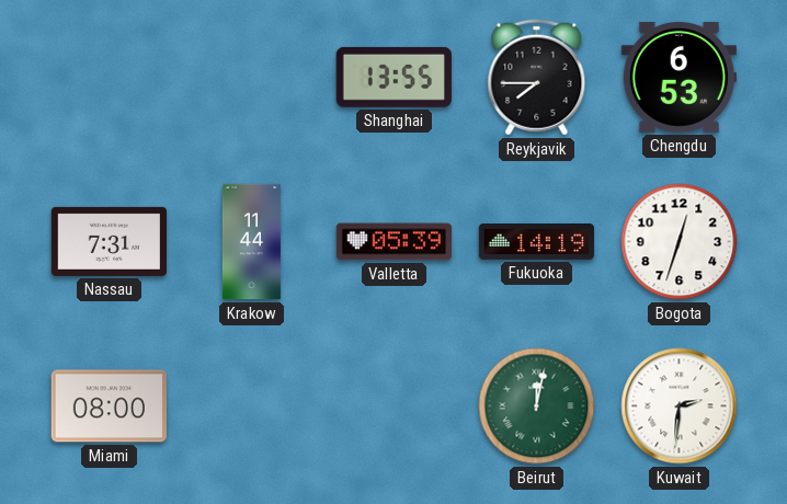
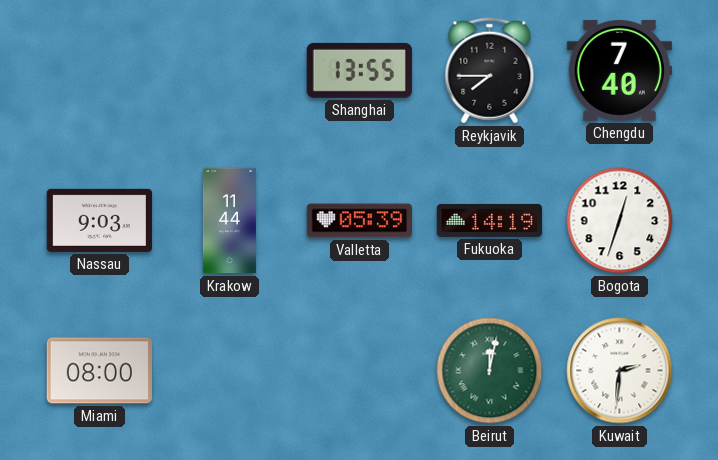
Chengdu: 6:53 -> 7:40
Nassau: 7:31 -> 9:03
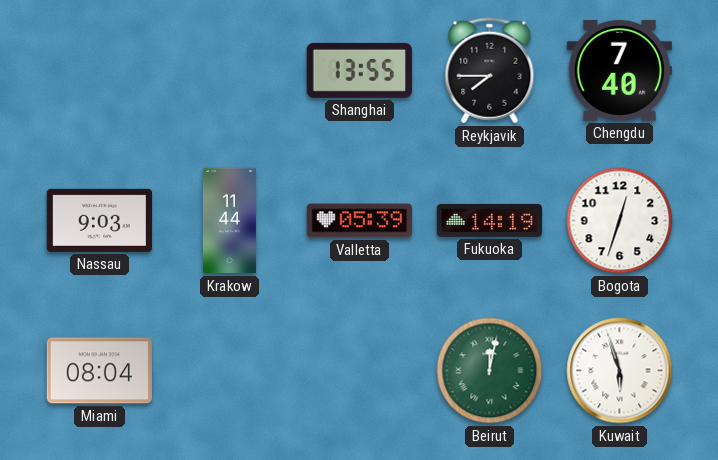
Miami: 08:00 -> 08:04
Kuwait: 2:31 -> 5:57
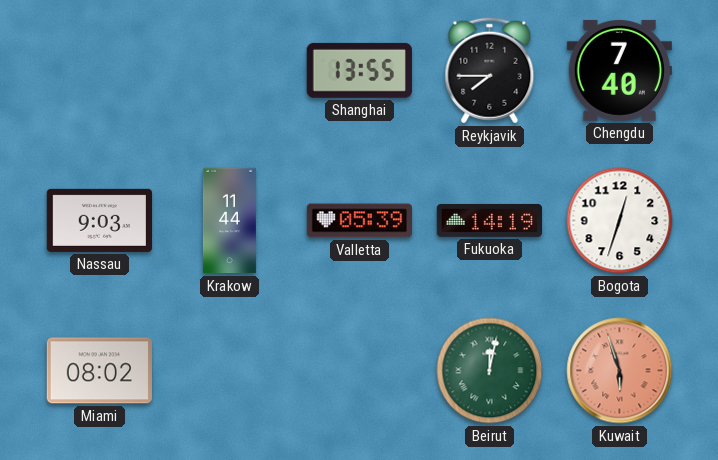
Miami: 08:04 -> 08:02
Kuwait dial: white -> salmon
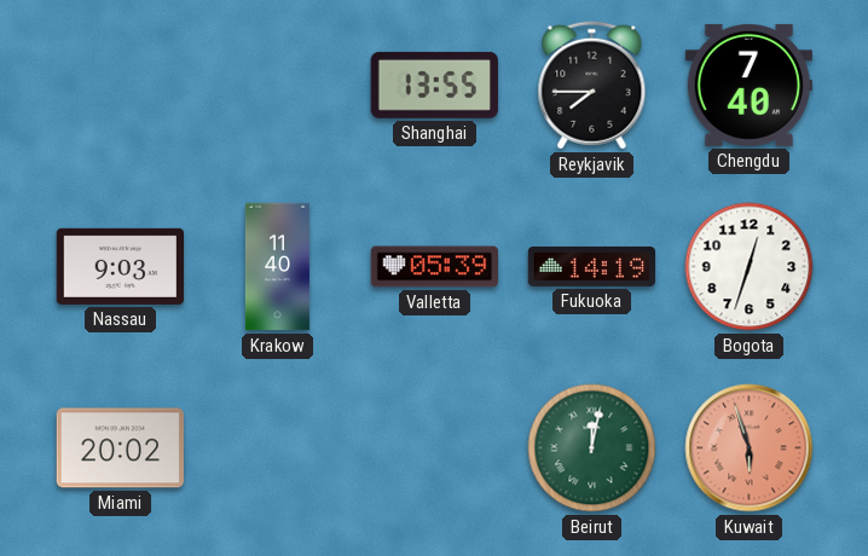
Krakow: 11:44 -> 11:40
Miami: 08:02 -> 20:02
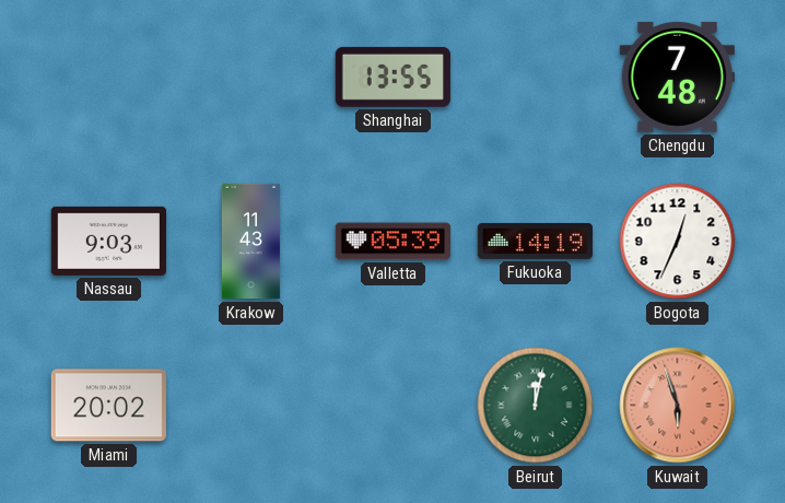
Reykjavik: 7:45 -> none
Chengdu: 7:40 -> 7:48
Krakow: 11:40 -> 11:43
Bogota: 12:33 -> 12:34
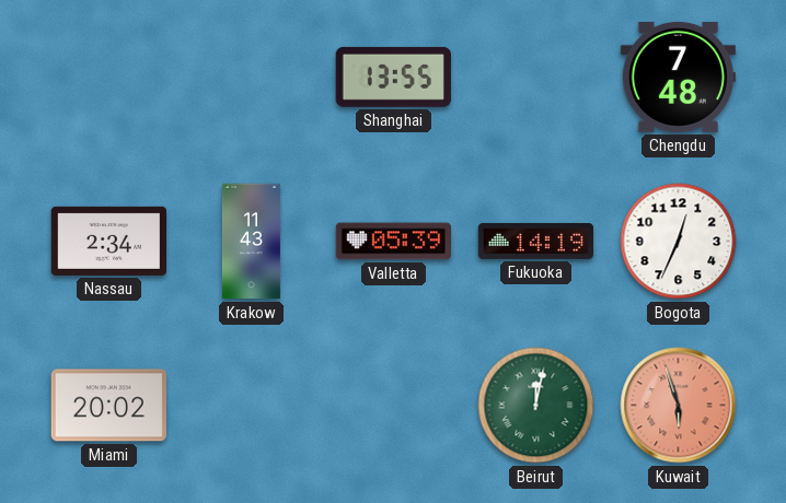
Nassau: 9:03 -> 2:34
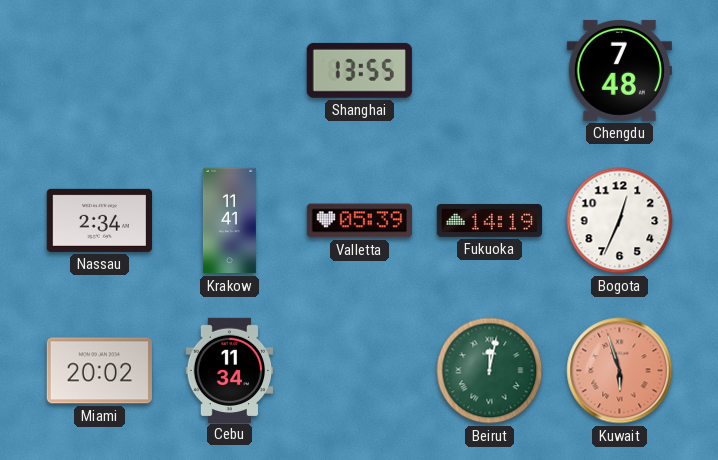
Krakow: 11:43 -> 11:41
Cebu: none -> 11:34
